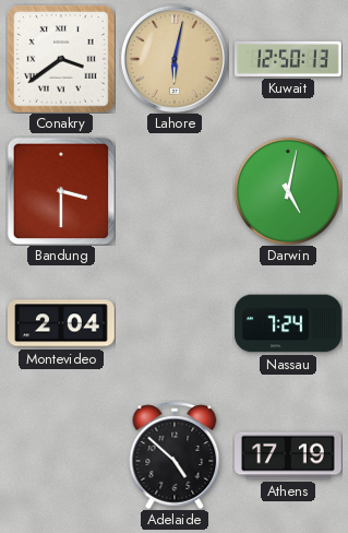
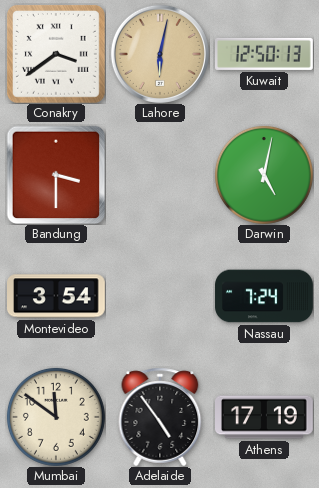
Montevideo: 2:04 -> 3:54
Mumbai: none -> 11:51
Adelaide: 4:52 -> 4:54
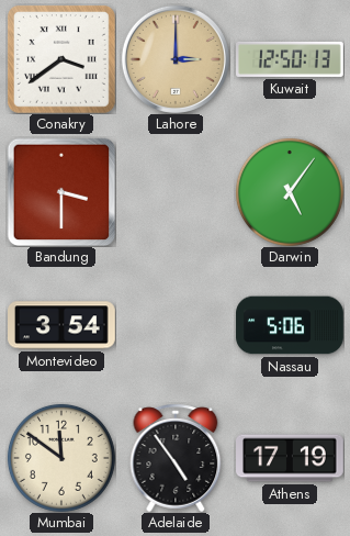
Lahore: 6:02 -> 3:00
Darwin: 5:02 -> 5:06
Nassau: 7:24 -> 5:06
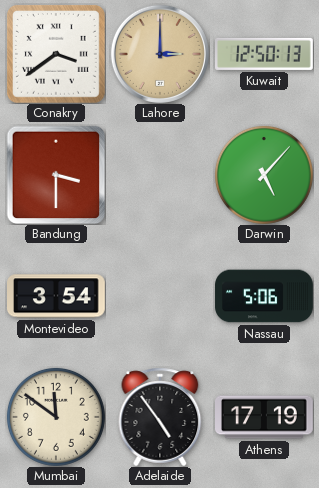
Darwin: 5:06 -> 5:07
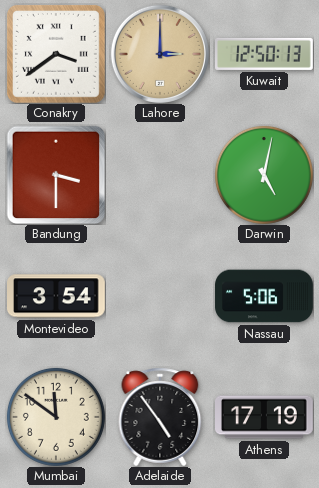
Darwin: 5:07 -> 5:02
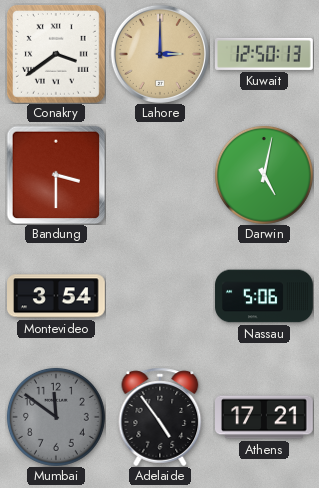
Mumbai dial: cream -> grey
Athens: 17:19 -> 17:21
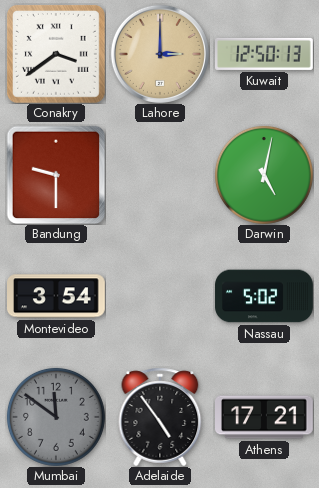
Bandung: 3:30 -> 9:30
Nassau: 5:06 -> 5:02
